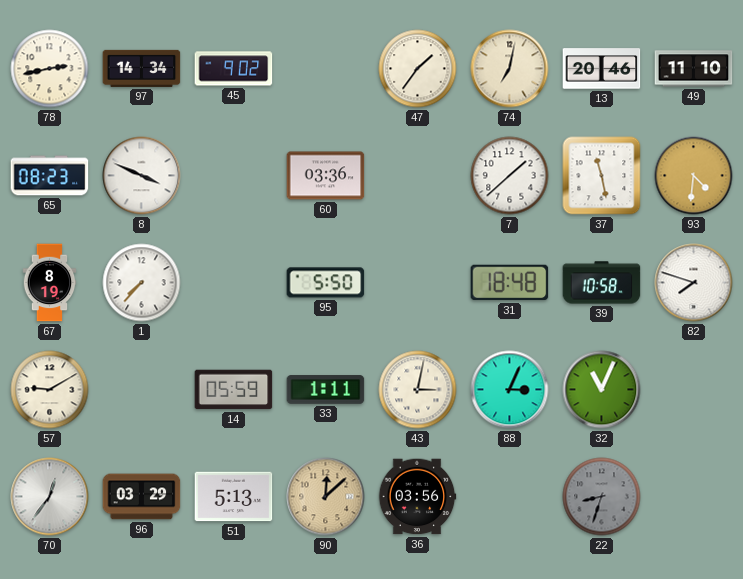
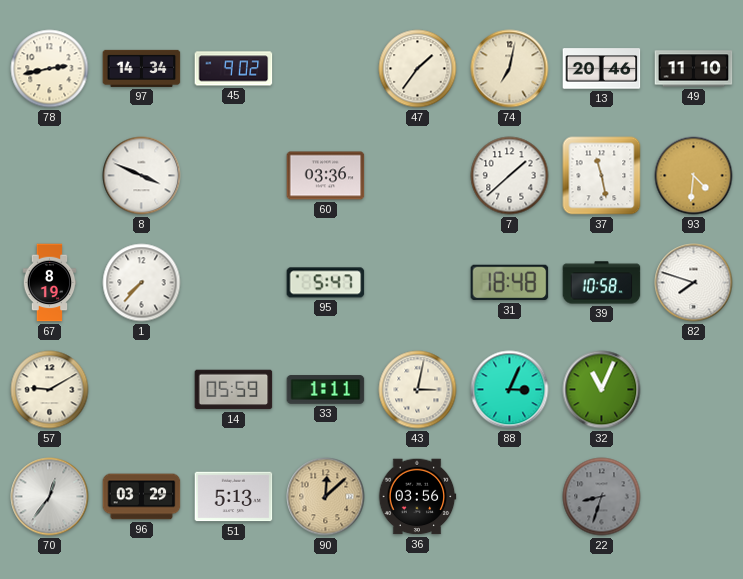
65: 08:23 -> none
95: 5:50 -> 5:47
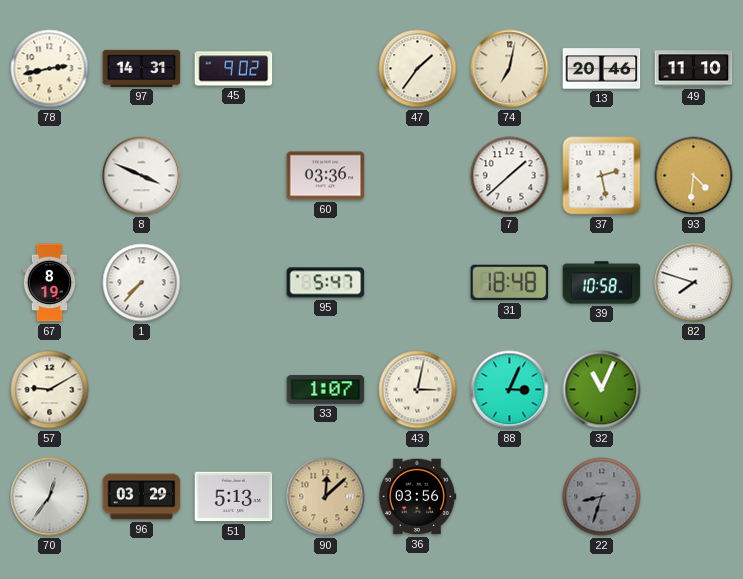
97: 14:34 -> 14:31
37: 11:28 -> 2:28
14: 05:59 -> none
33: 1:11 -> 1:07
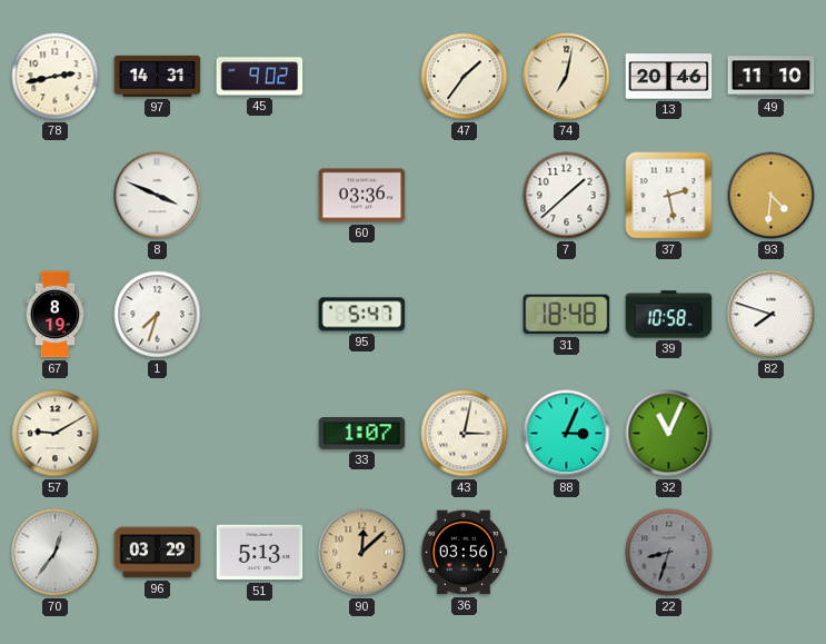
1: 7:37 -> 7:33
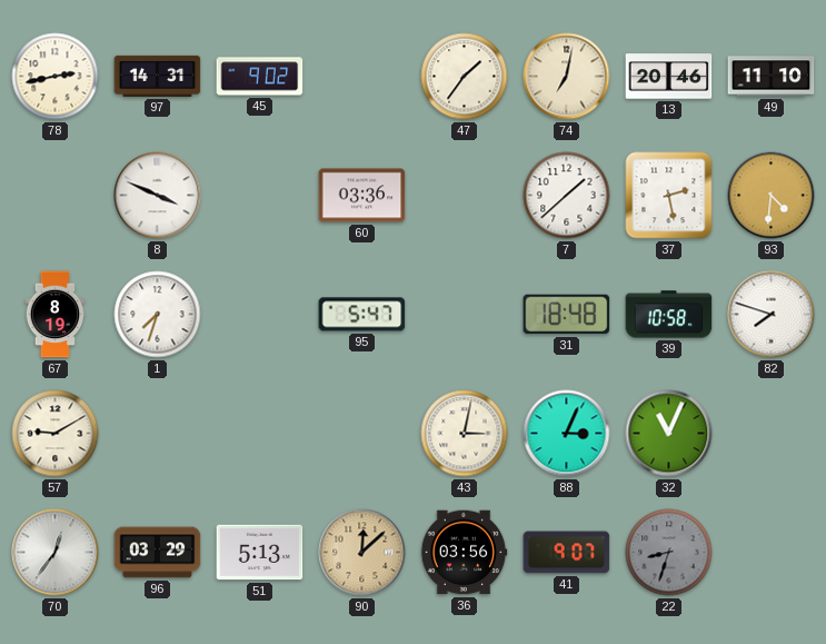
33: 1:07 -> none
41: none -> 9:07
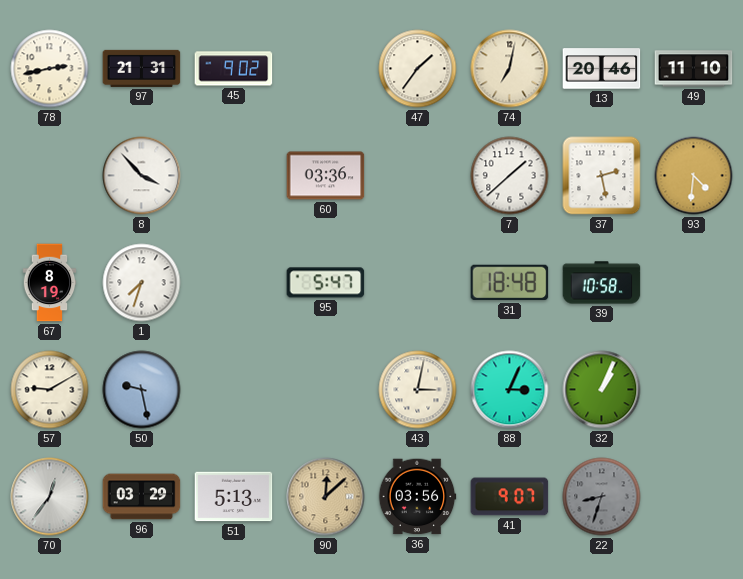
97: 14:31 -> 21:31
8: 3:49 -> 3:53
82: 7:48 -> none
50: none -> 9:28
32: 11:04 -> 1:04
